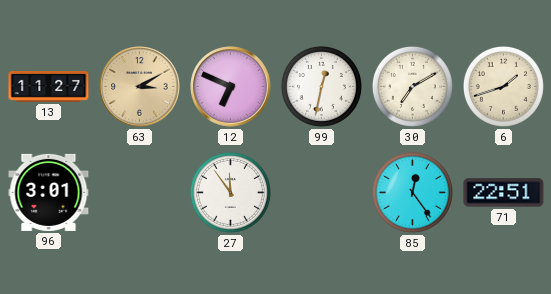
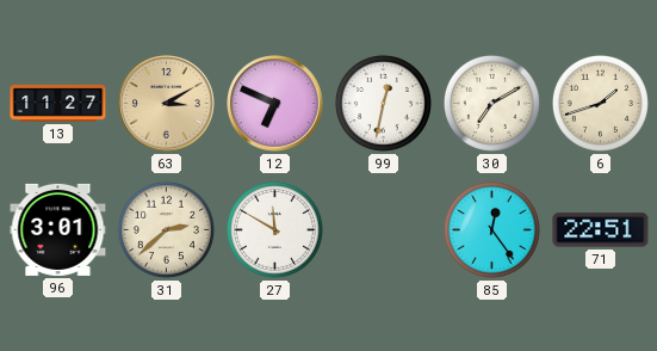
31: none -> 2:38
27: 11:54 -> 11:50
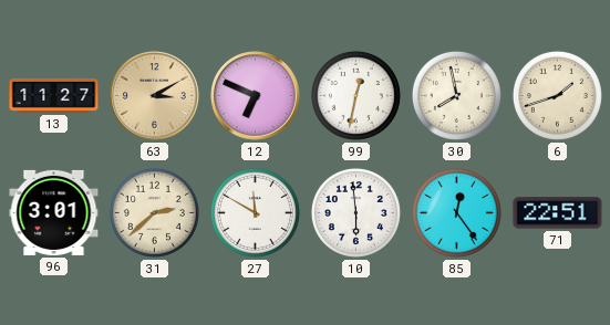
30: 7:10 -> 7:58
10: none -> 5:59
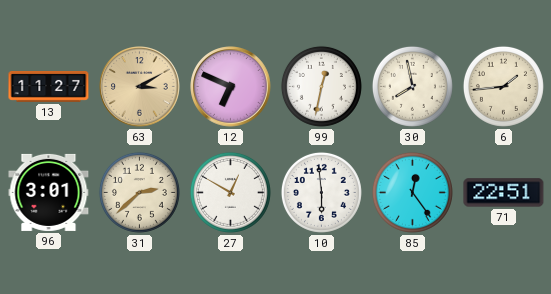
6: 1:42 -> 1:44
27: 11:50 -> 12:50
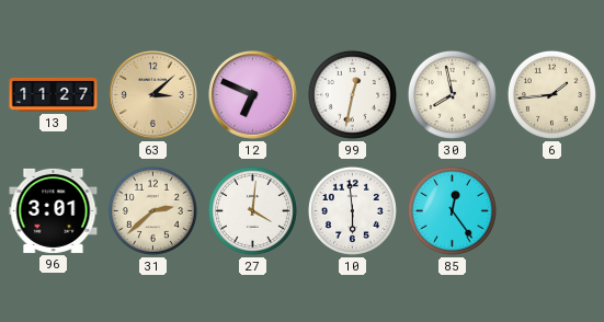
63: 3:10 -> 3:08
27: 12:50 -> 4:01
71: 22:51 -> none
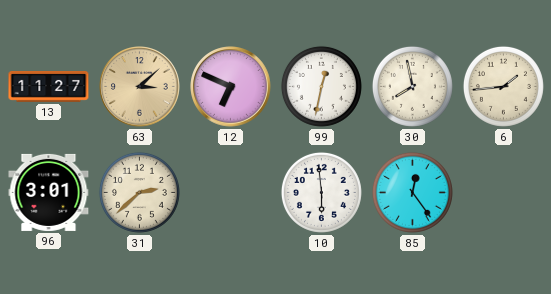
27: 4:01 -> none
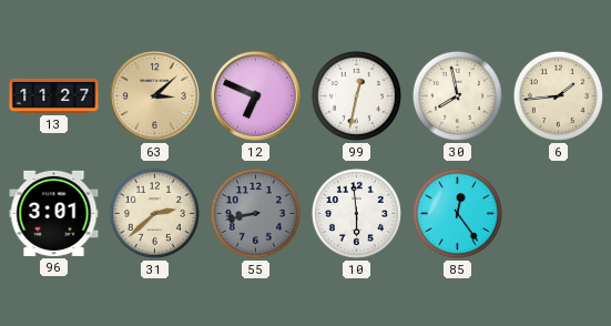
55: none -> 8:43
